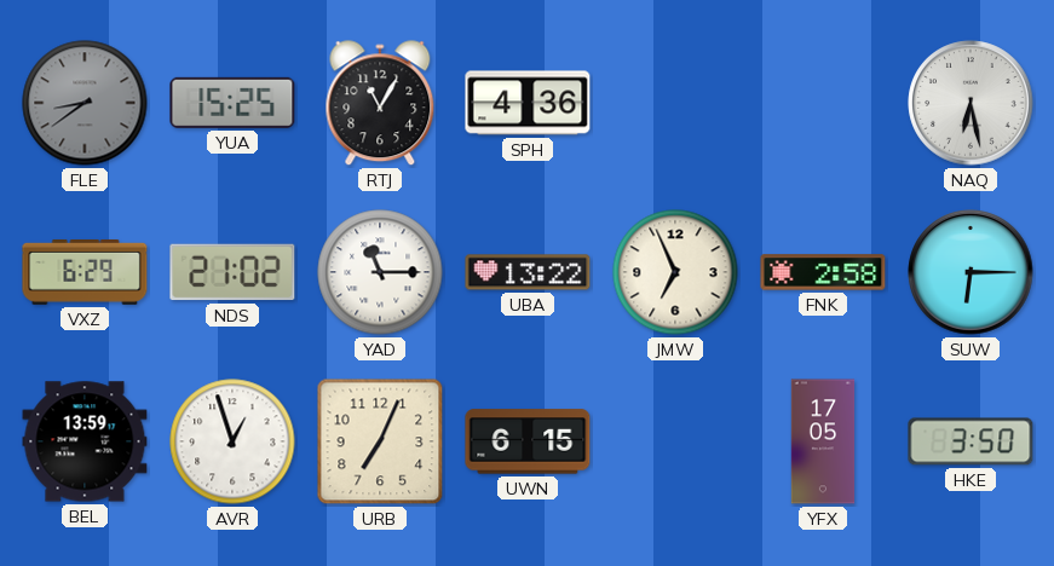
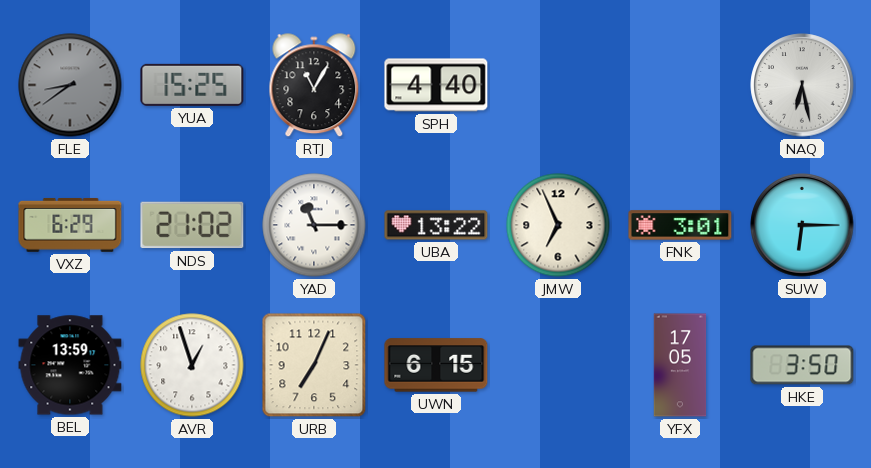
SPH: 4:36 -> 4:40
FNK: 2:58 -> 3:01
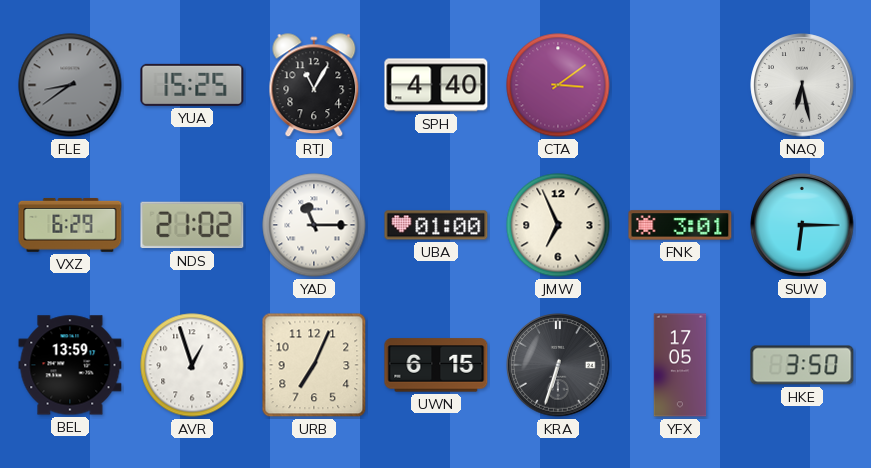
CTA: none -> 3:09
UBA: 13:22 -> 01:00
KRA: none -> 6:33
